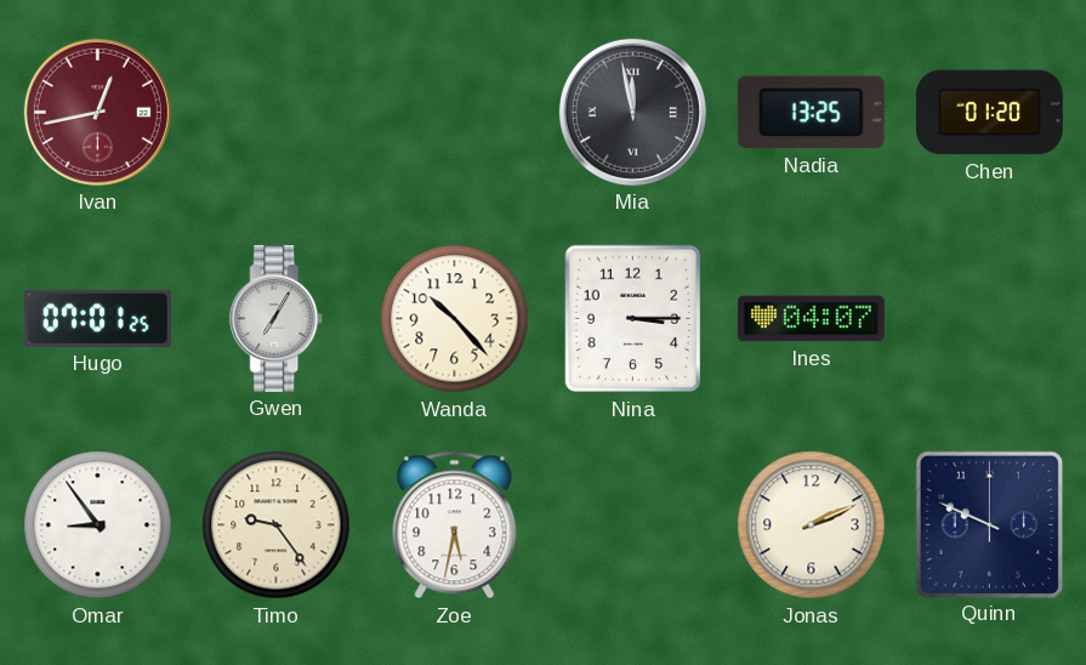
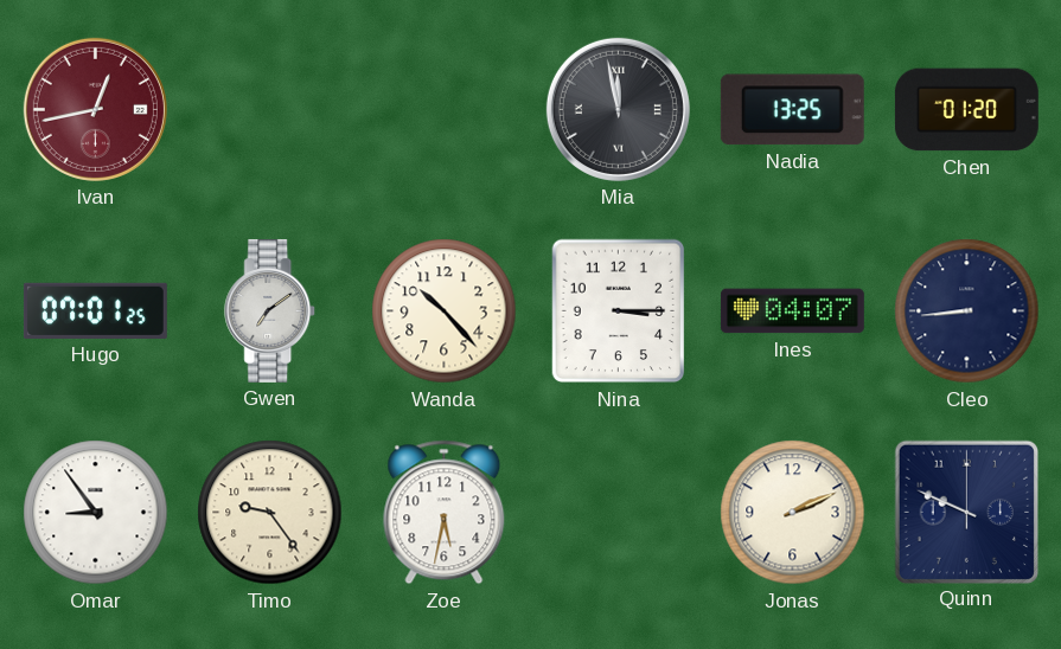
Gwen: 7:05 -> 7:09
Cleo: none -> 8:44
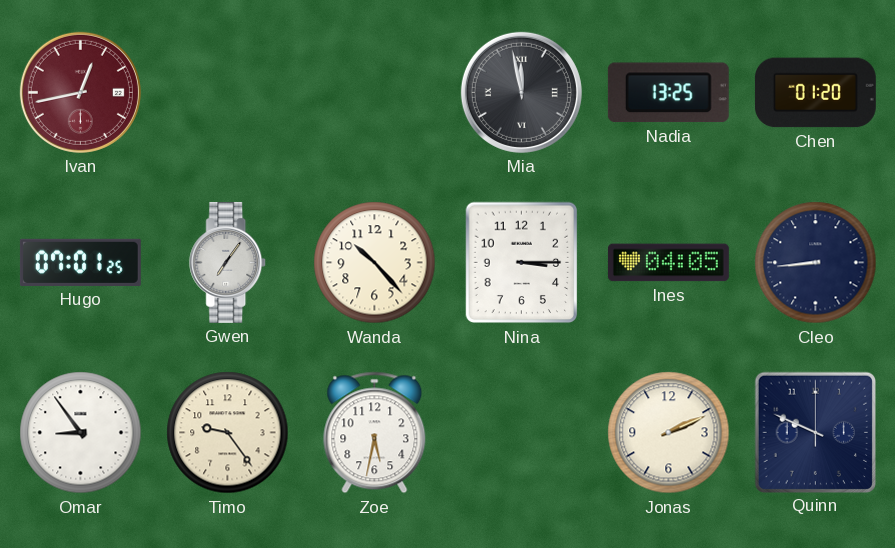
Gwen: 7:09 -> 7:06
Ines: 04:07 -> 04:05
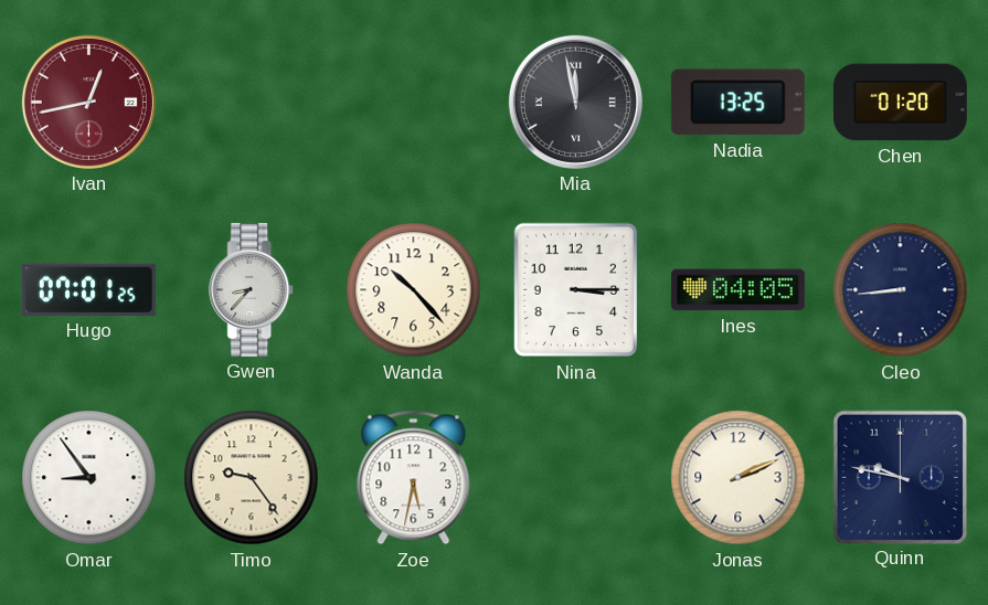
Gwen: 7:06 -> 8:37
Quinn: 9:49 -> 9:47
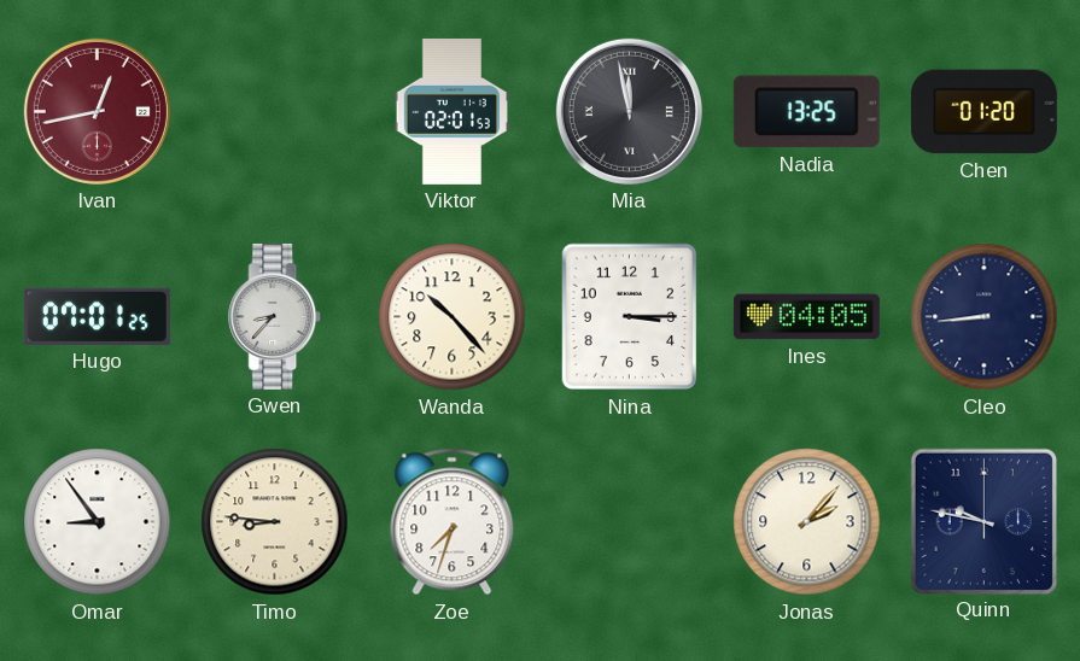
Viktor: none -> 02:01
Timo: 9:24 -> 8:46
Zoe: 5:32 -> 7:33
Jonas: 2:11 -> 2:07
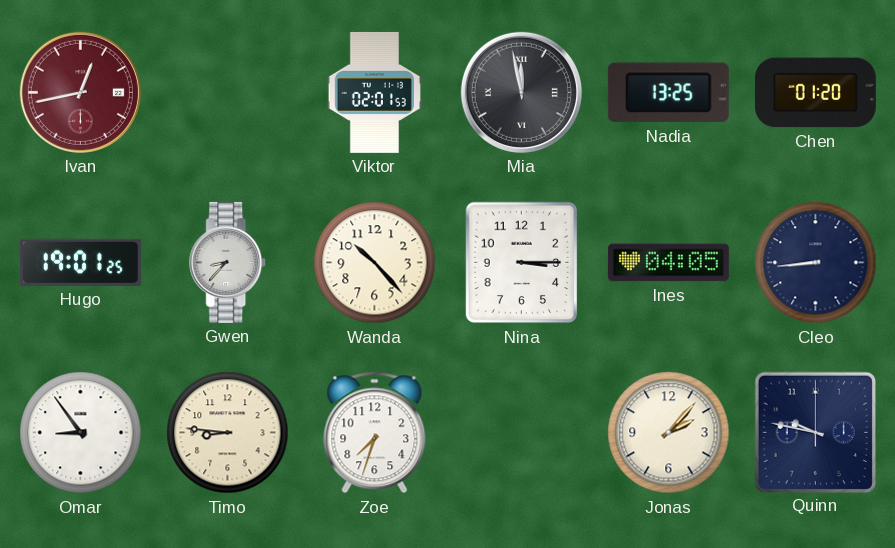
Hugo: 07:01 -> 19:01
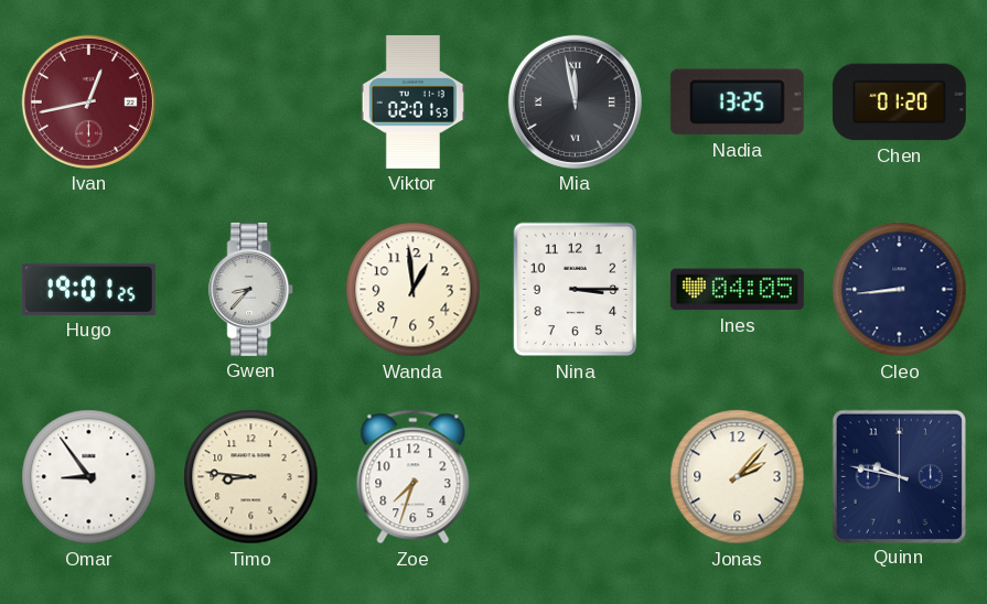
Wanda: 10:23 -> 12:59
